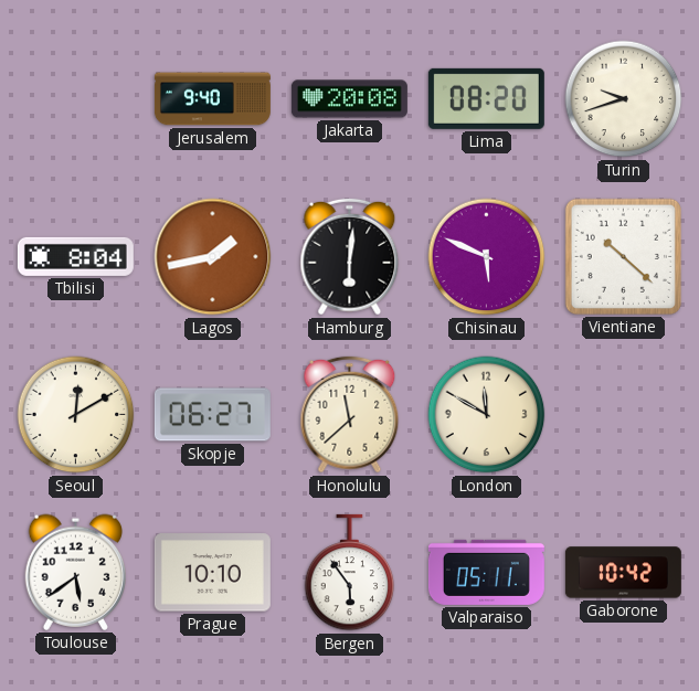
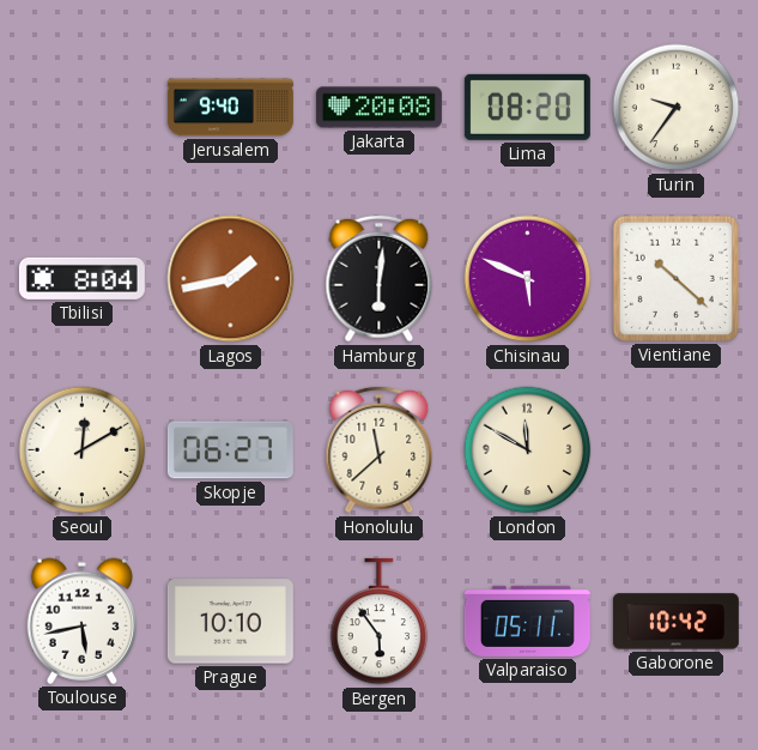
Turin: 9:42 -> 9:36
Toulouse: 5:39 -> 5:43
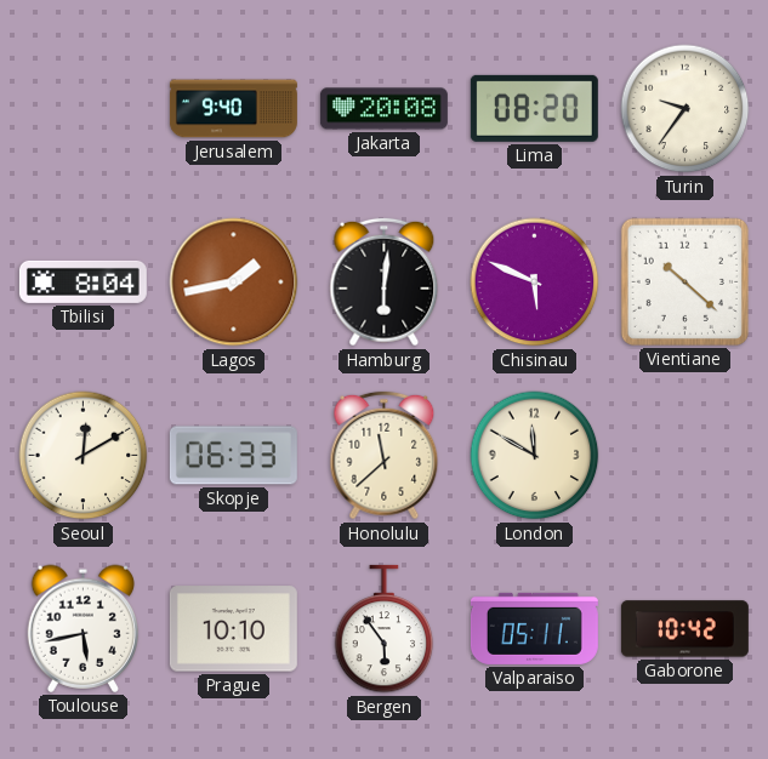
Skopje: 06:27 -> 06:33
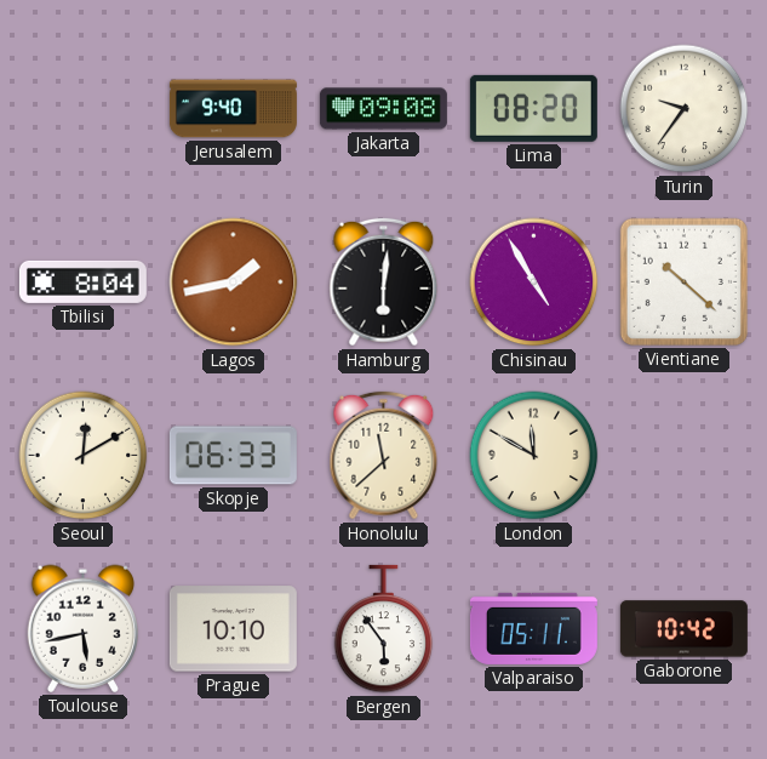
Jakarta: 20:08 -> 09:08
Chisinau: 5:49 -> 4:55
